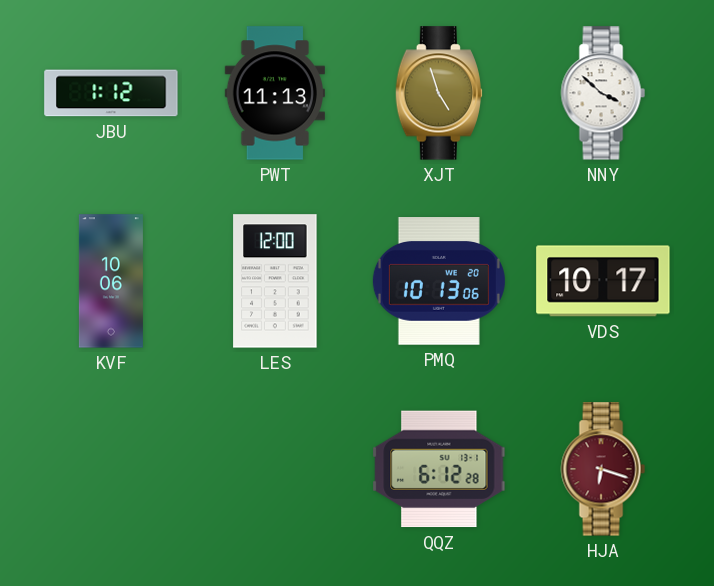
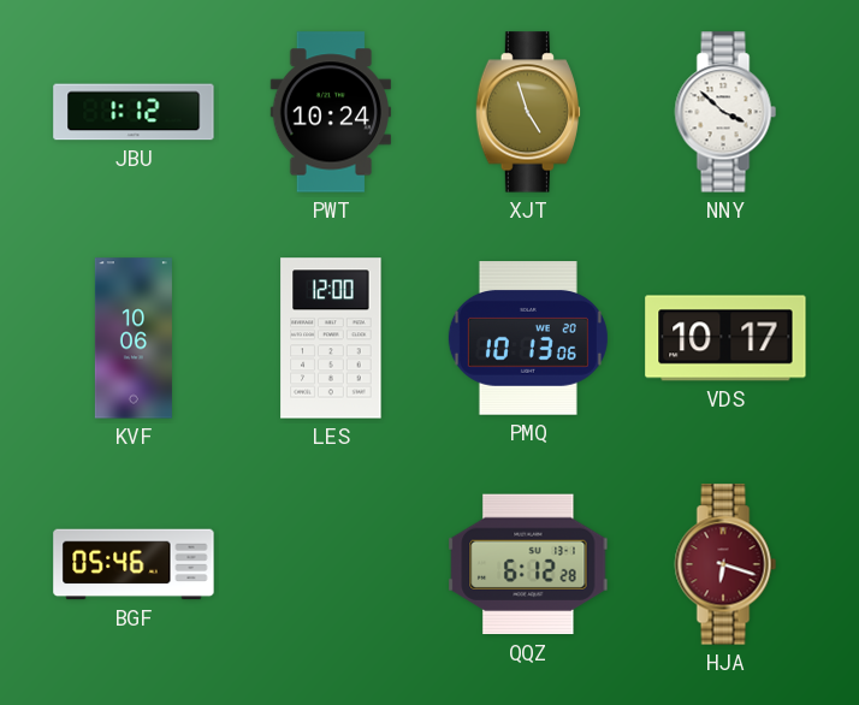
PWT: 11:13 -> 10:24
BGF: none -> 05:46
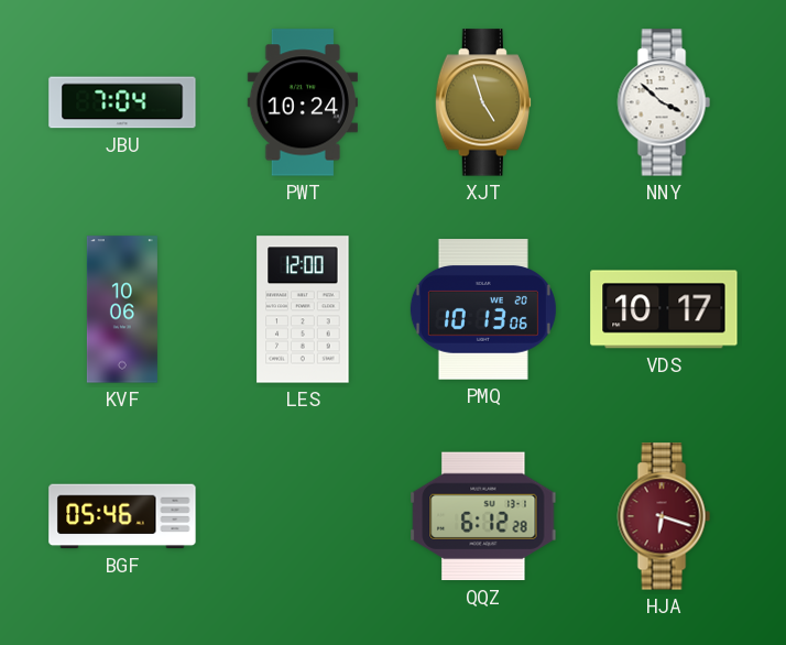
JBU: 1:12 -> 7:04
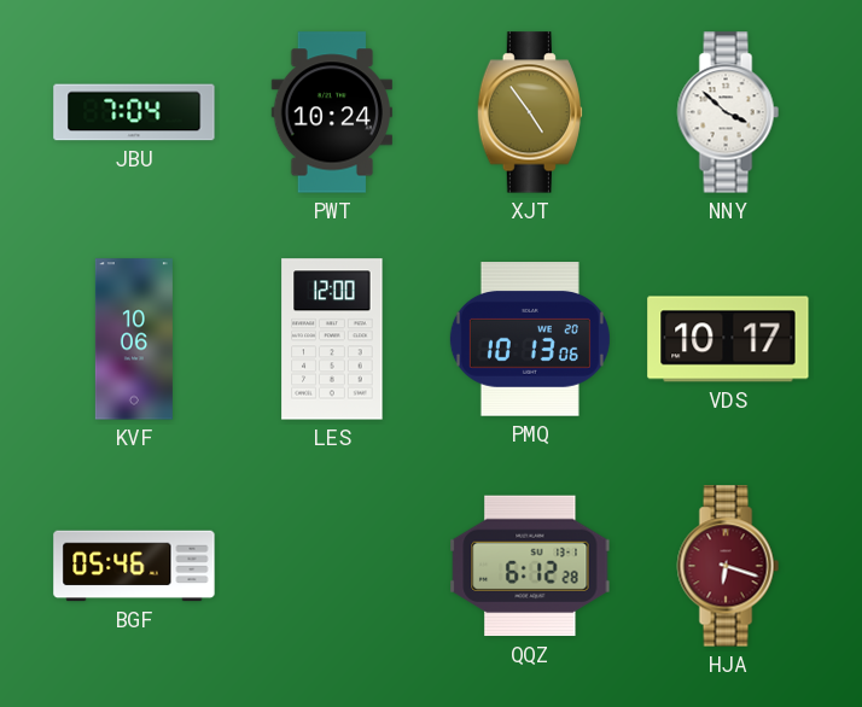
XJT: 4:57 -> 4:54
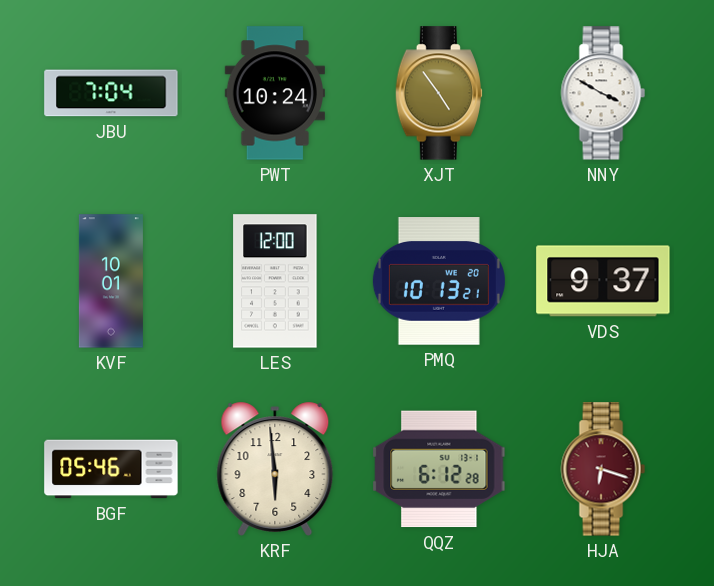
NNY: 3:52 -> 3:50
KVF: 10:06 -> 10:01
PMQ: 10:13:06 -> 10:13:21
VDS: 10:17 -> 9:37
KRF: none -> 5:59
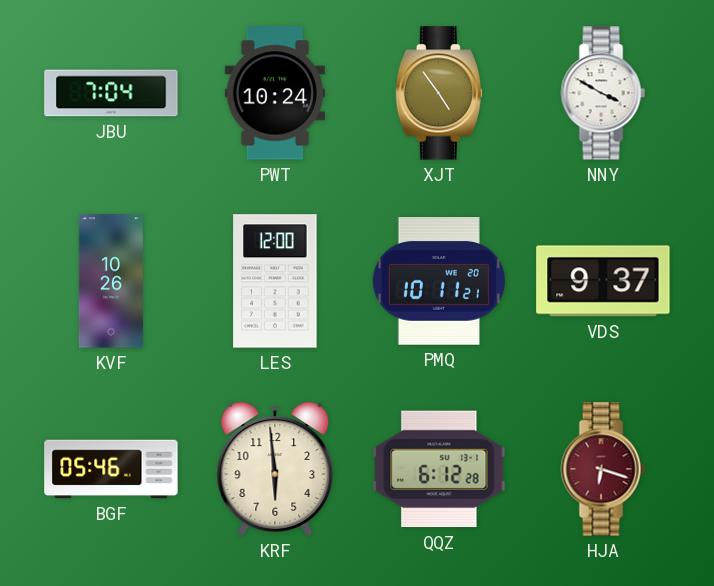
KVF: 10:01 -> 10:26
PMQ: 10:13 -> 10:11
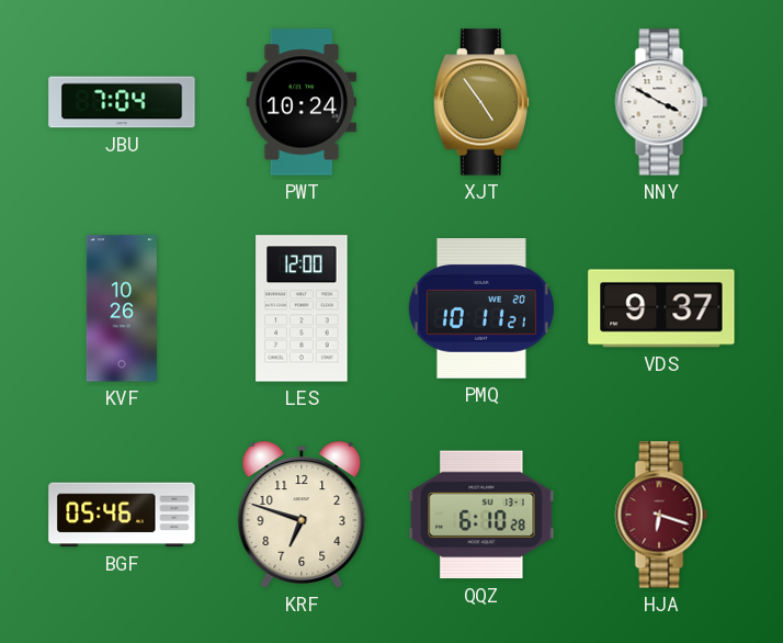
KRF: 5:59 -> 6:48
QQZ: 6:12 -> 6:10
